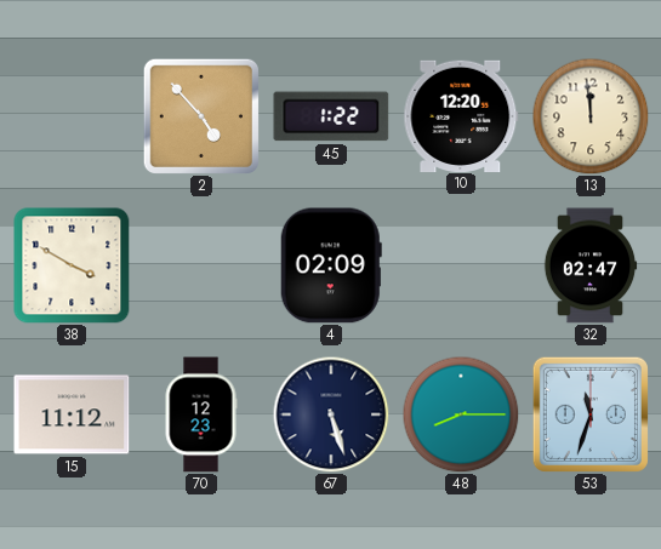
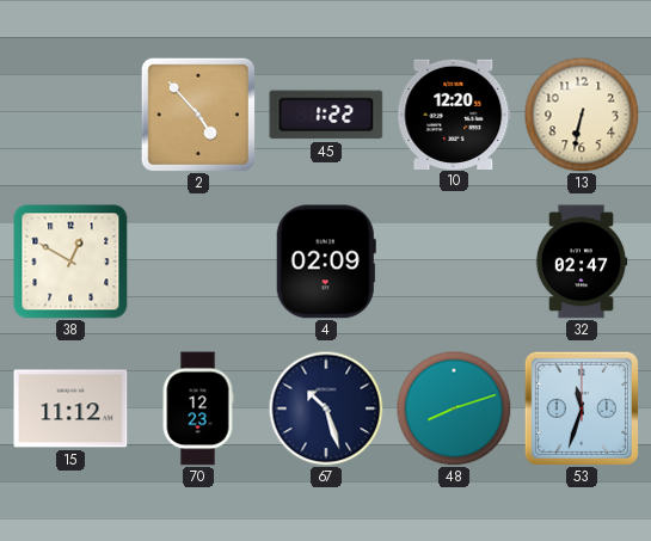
13: 11:59 -> 6:32
38: 3:50 -> 12:50
67: 5:27 -> 10:27
48: 8:15 -> 8:12
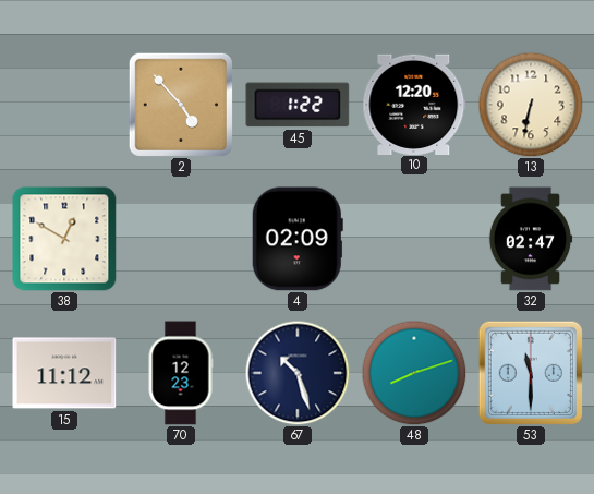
53: 11:33 -> 11:30
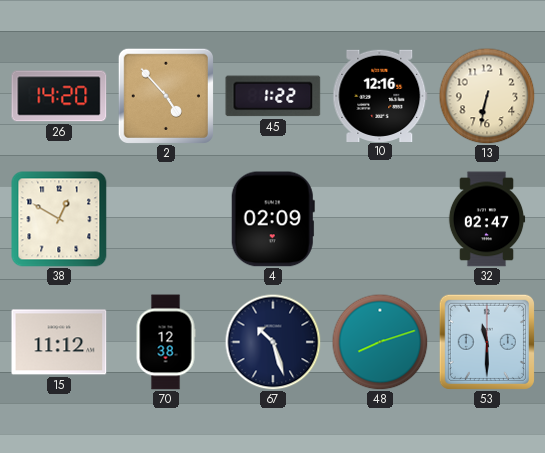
26: none -> 14:20
10: 12:20 -> 12:16
70: 12:23 -> 12:38
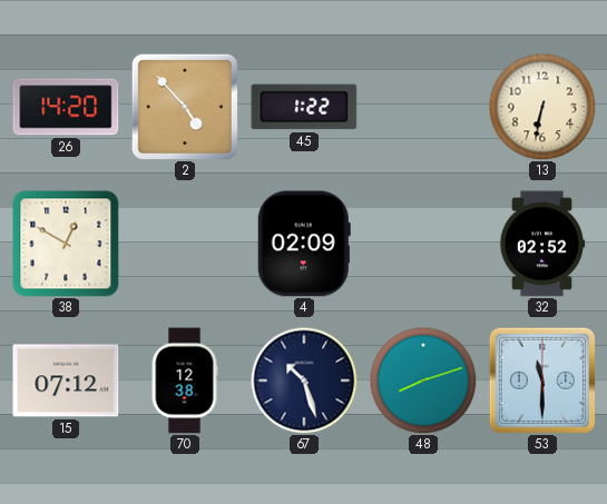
10: 12:16 -> none
32: 02:47 -> 02:52
15: 11:12 -> 07:12
